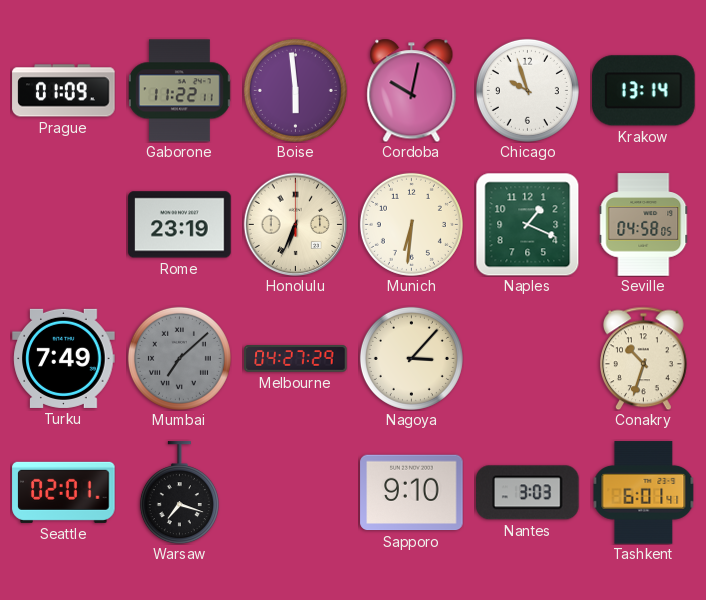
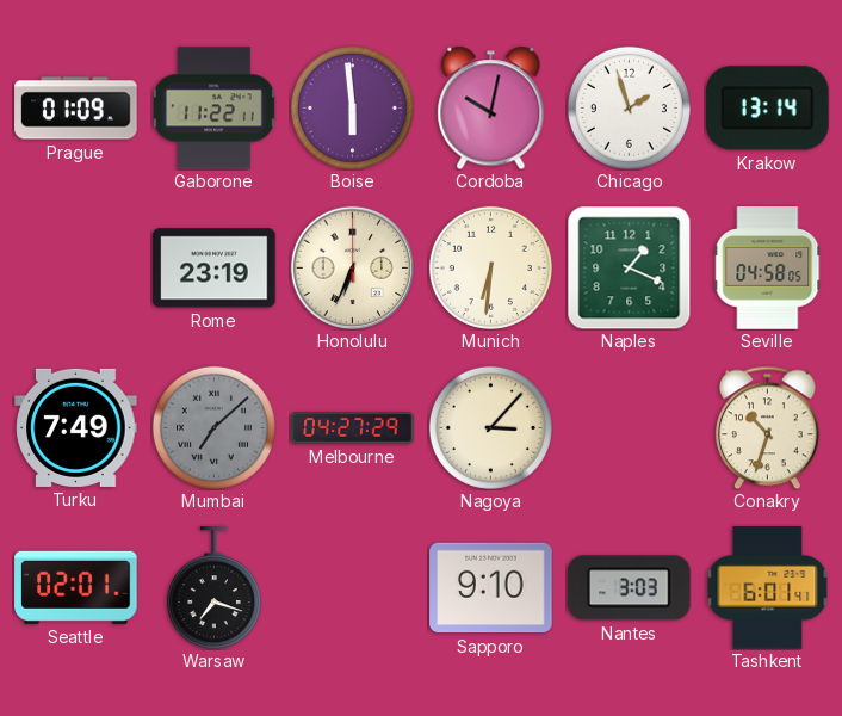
Chicago: 9:57 -> 1:57
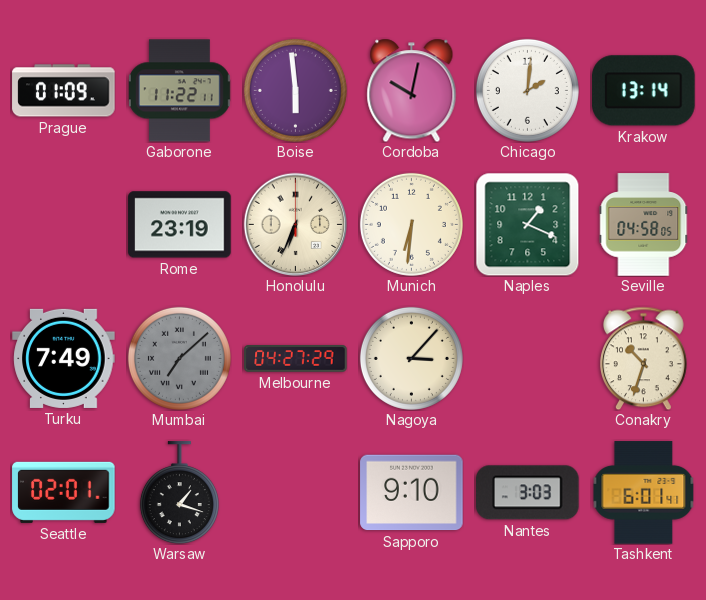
Chicago: 1:57 -> 2:01
Warsaw: 7:18 -> 1:18
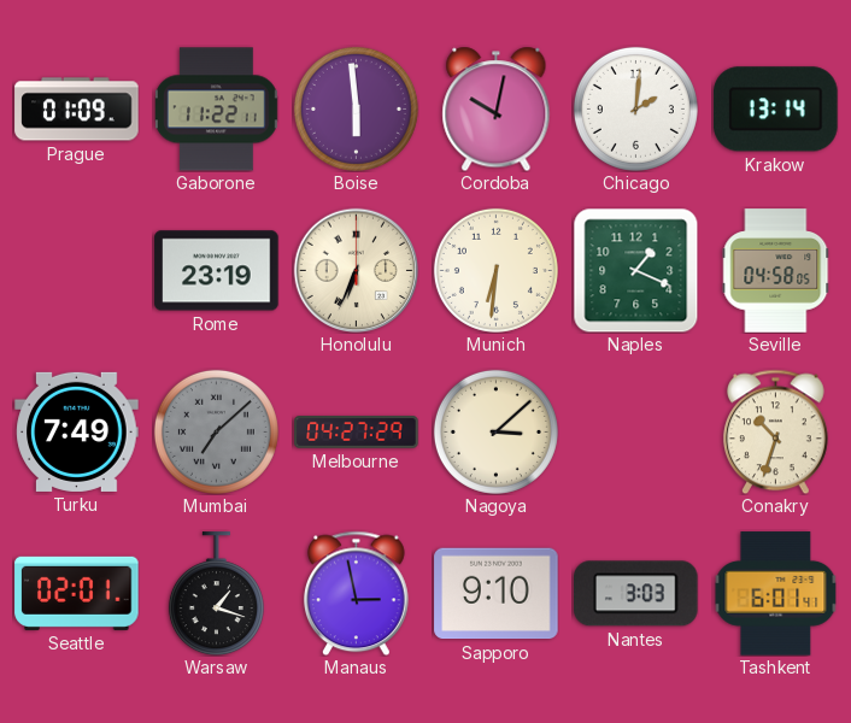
Nagoya: 3:07 -> 3:08
Manaus: none -> 2:58
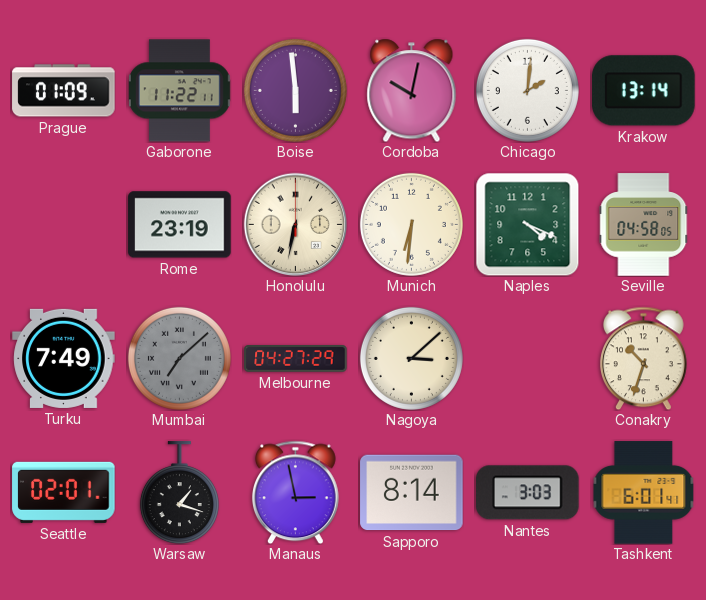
Honolulu: 6:34 -> 6:32
Naples: 1:19 -> 4:19
Sapporo: 9:10 -> 8:14
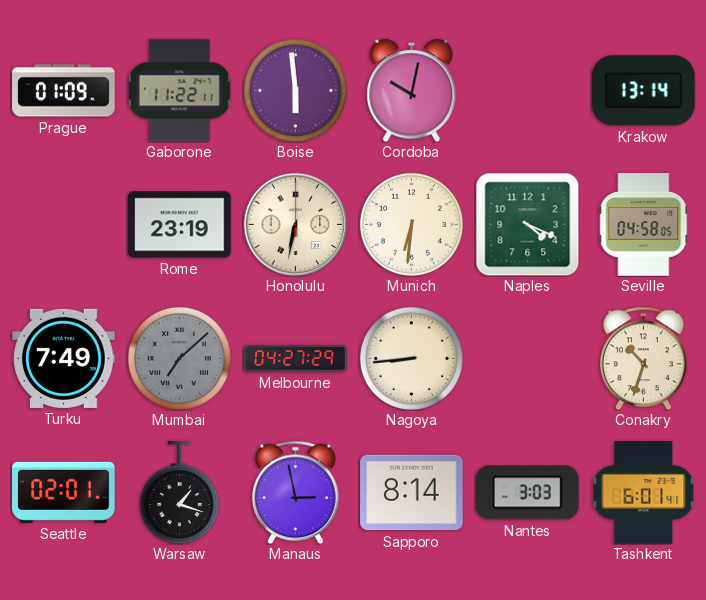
Chicago: 2:01 -> none
Nagoya: 3:08 -> 8:44
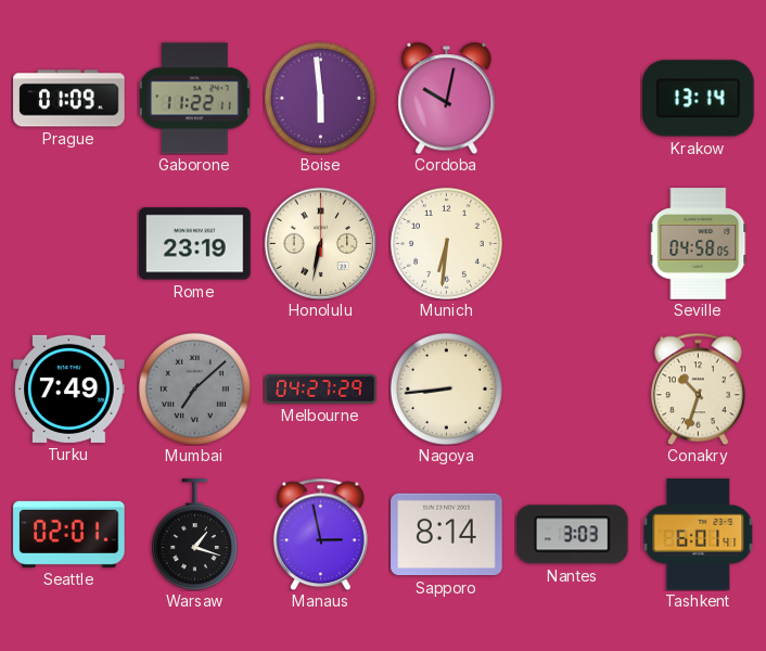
Naples: 4:19 -> none
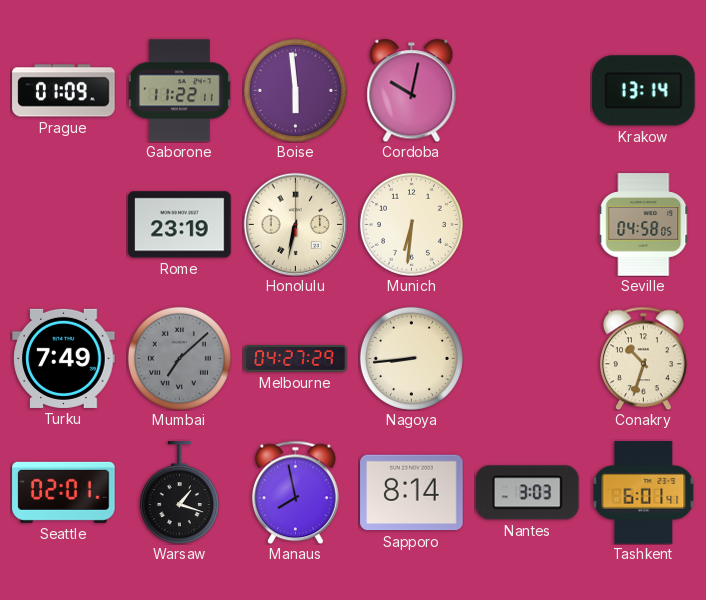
Manaus: 2:58 -> 7:58
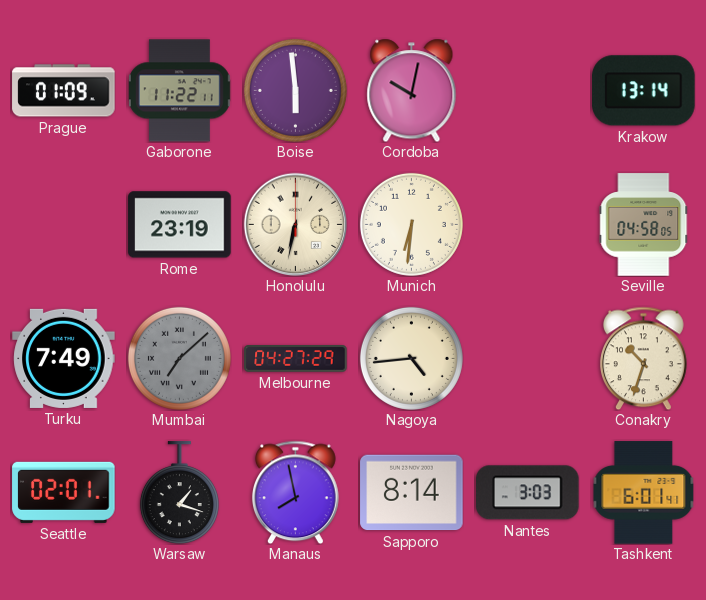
Nagoya: 8:44 -> 4:44
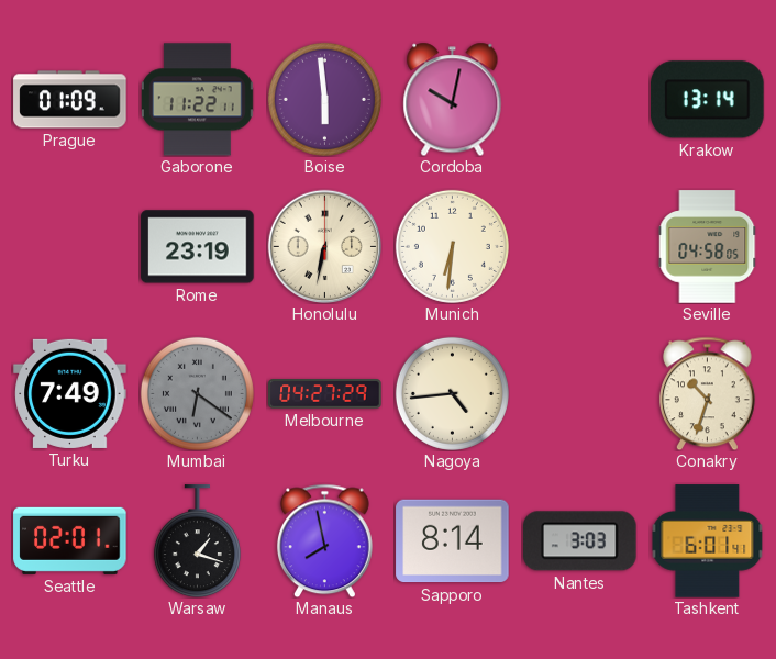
Mumbai: 7:08 -> 6:21
